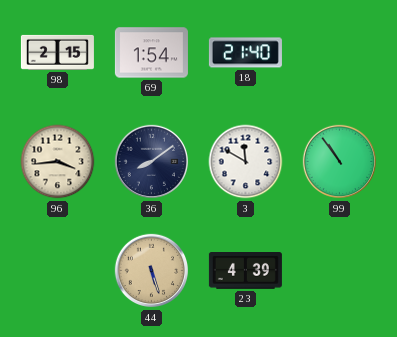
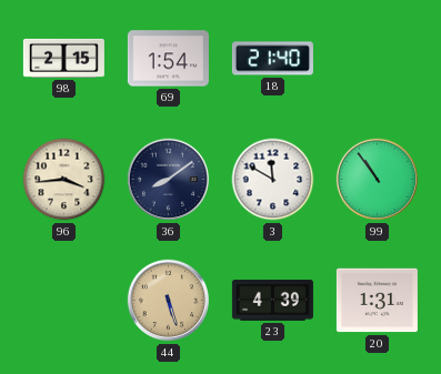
20: none -> 1:31
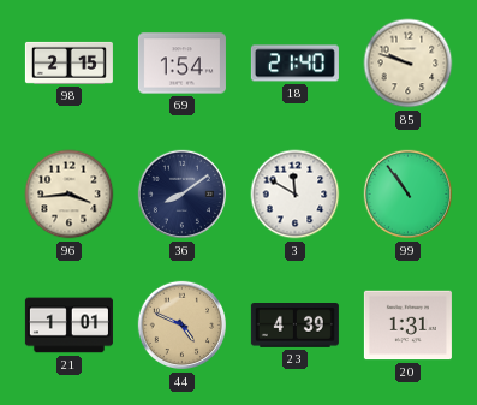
85: none -> 9:48
21: none -> 1:01
44: 5:27 -> 4:49
